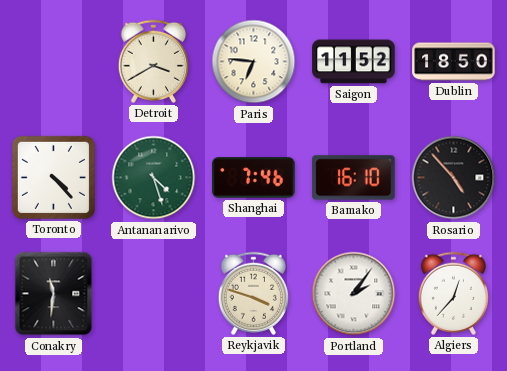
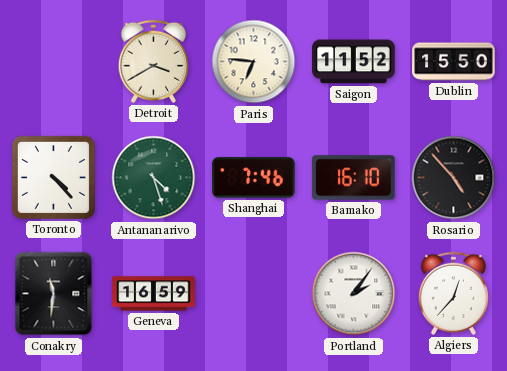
Dublin: 18:50 -> 15:50
Geneva: none -> 16:59
Reykjavik: 3:48 -> none
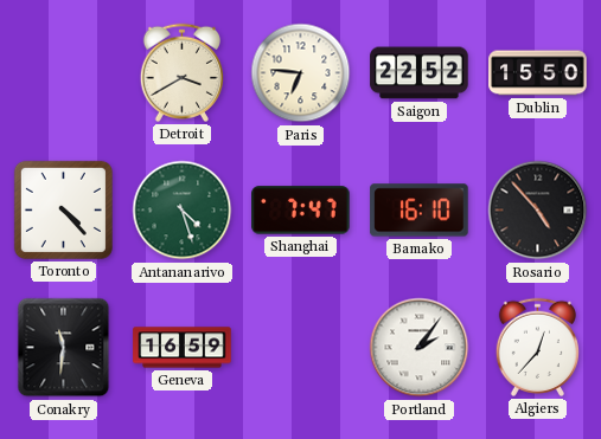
Saigon: 11:52 -> 22:52
Shanghai: 7:46 -> 7:47
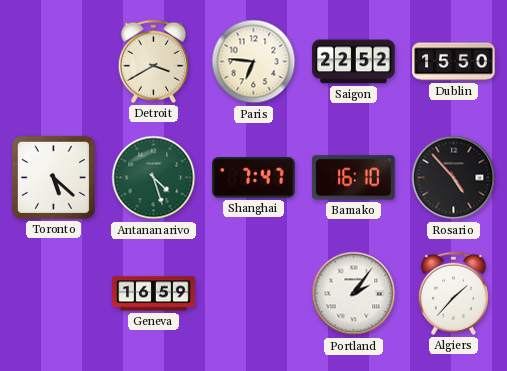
Toronto: 4:23 -> 5:22
Conakry: 11:31 -> none
Algiers: 12:37 -> 1:37
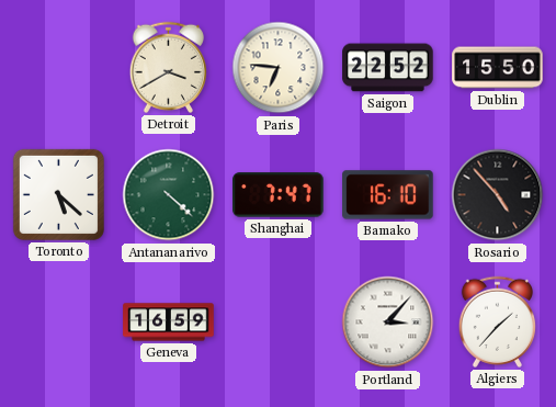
Antananarivo: 4:27 -> 4:22
Portland: 2:06 -> 3:07
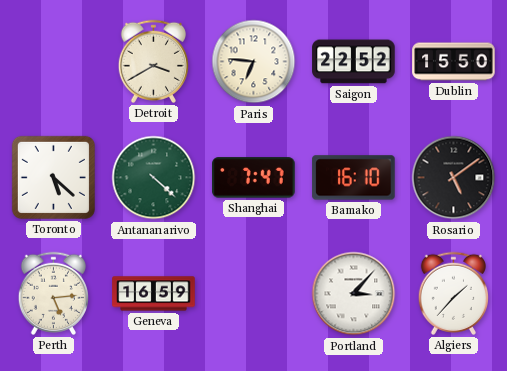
Rosario: 4:53 -> 5:09
Perth: none -> 5:14
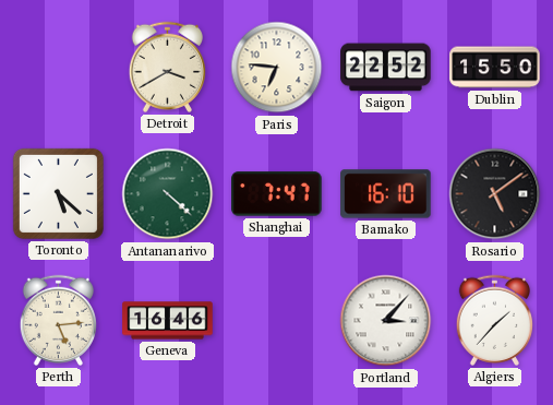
Geneva: 16:59 -> 16:46
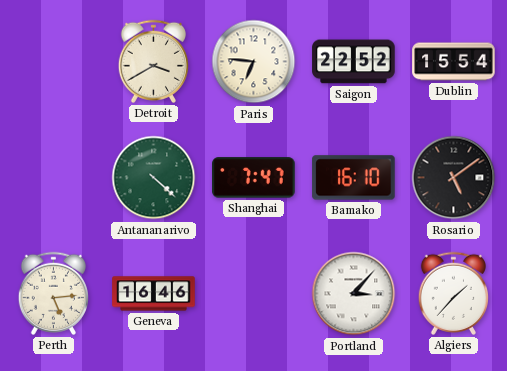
Dublin: 15:50 -> 15:54
Toronto: 5:22 -> none
